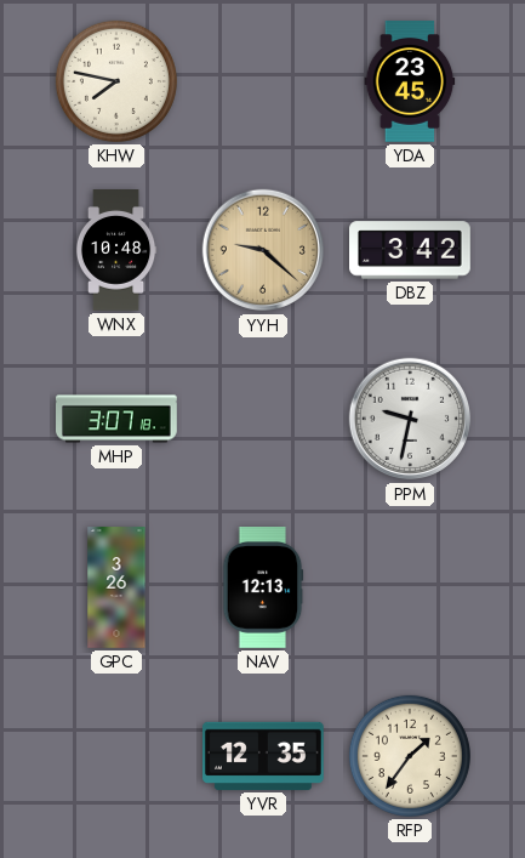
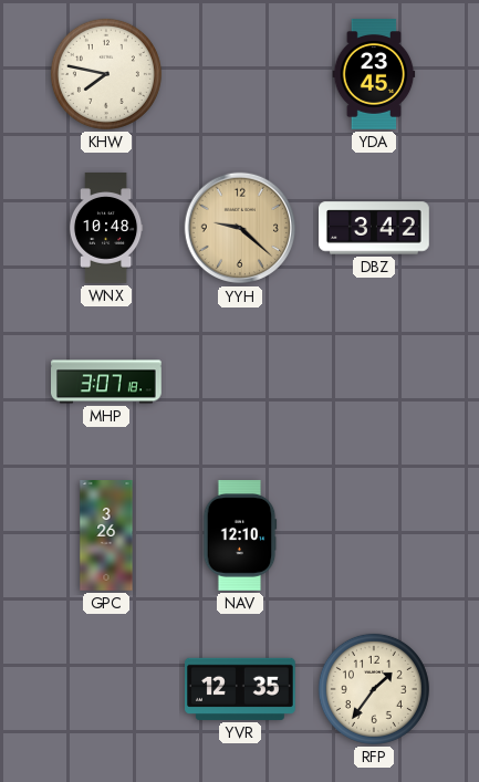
PPM: 9:32 -> none
NAV: 12:13 -> 12:10
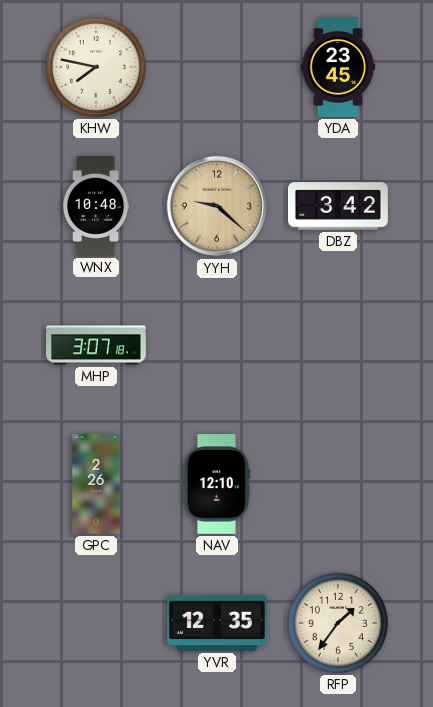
GPC: 3:26 -> 2:26
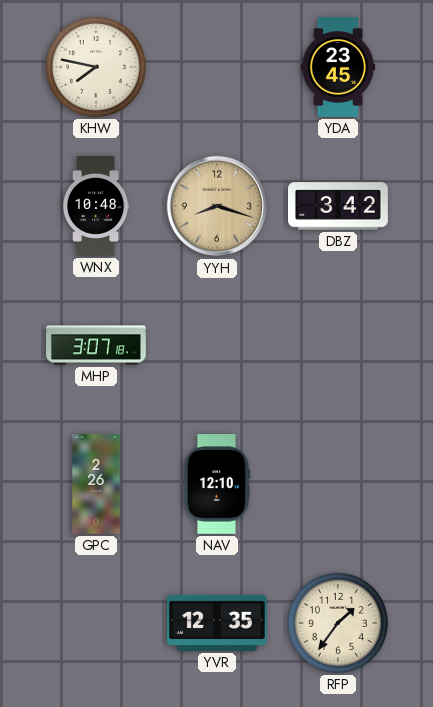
YYH: 9:22 -> 8:18
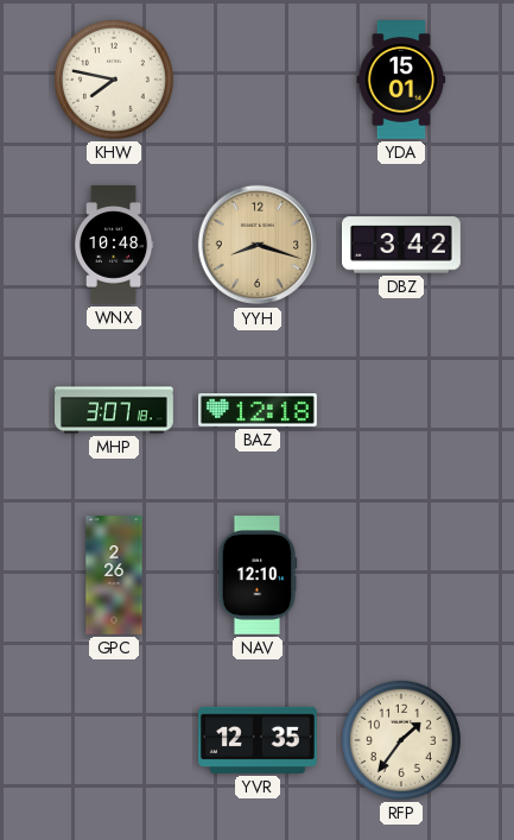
YDA: 23:45 -> 15:01
BAZ: none -> 12:18
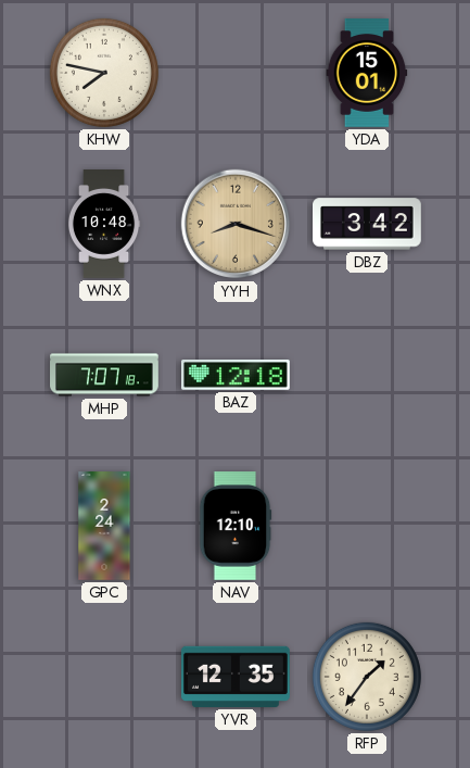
MHP: 3:07 -> 7:07
GPC: 2:26 -> 2:24
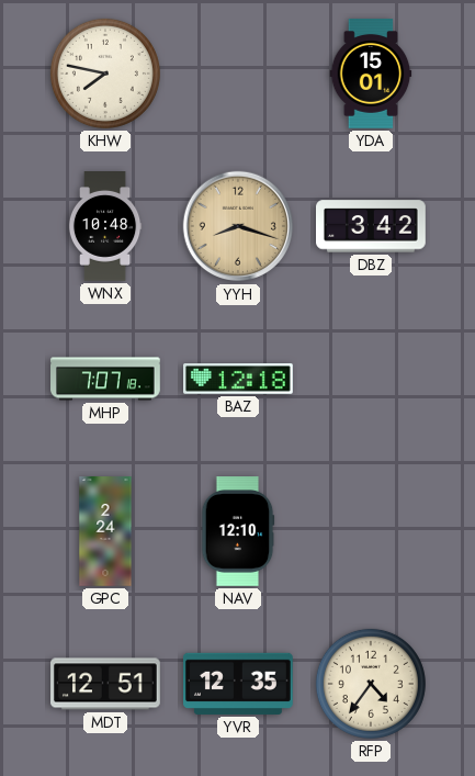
MDT: none -> 12:51
RFP: 1:36 -> 4:36
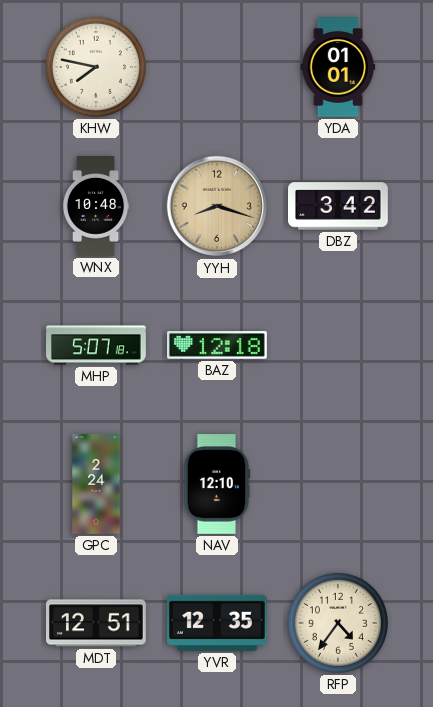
YDA: 15:01 -> 01:01
MHP: 7:07 -> 5:07
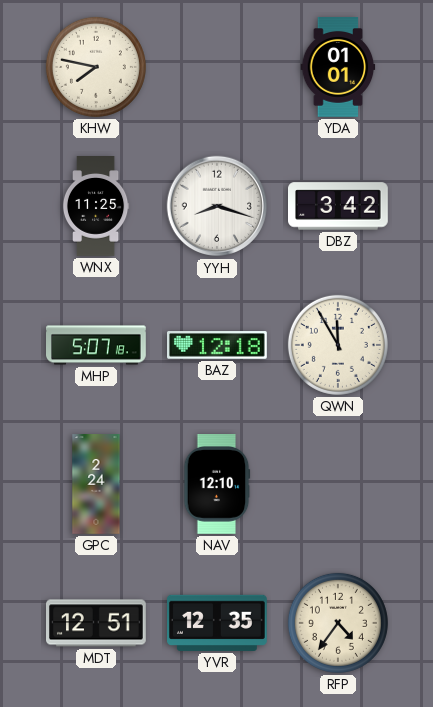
WNX: 10:48 -> 11:25
YYH dial: champagne -> white
QWN: none -> 11:55
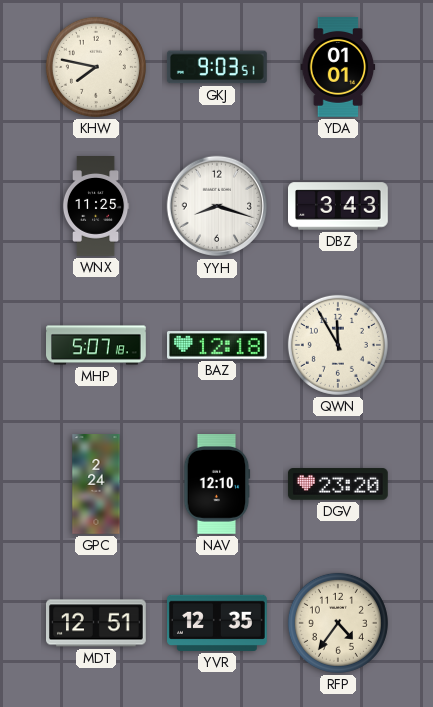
GKJ: none -> 9:03
DBZ: 3:42 -> 3:43
DGV: none -> 23:20
